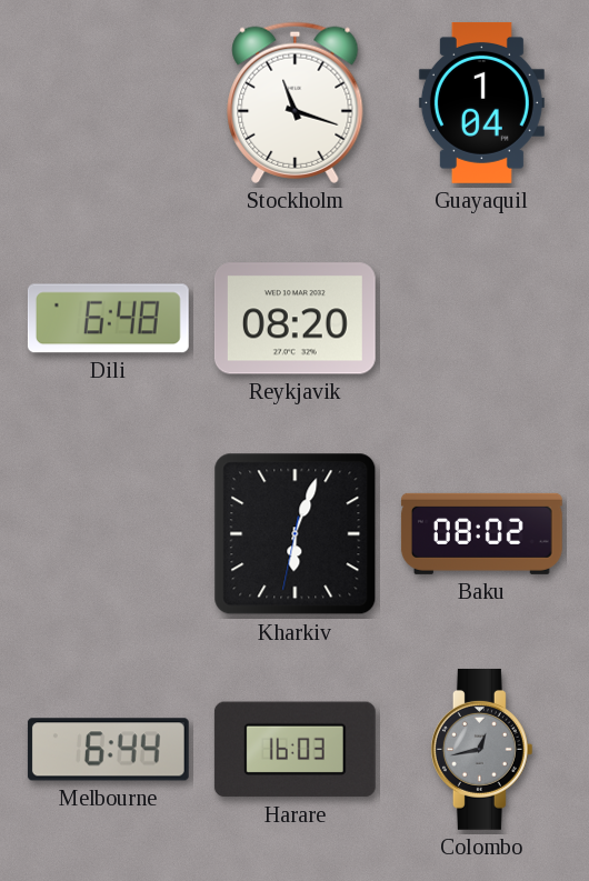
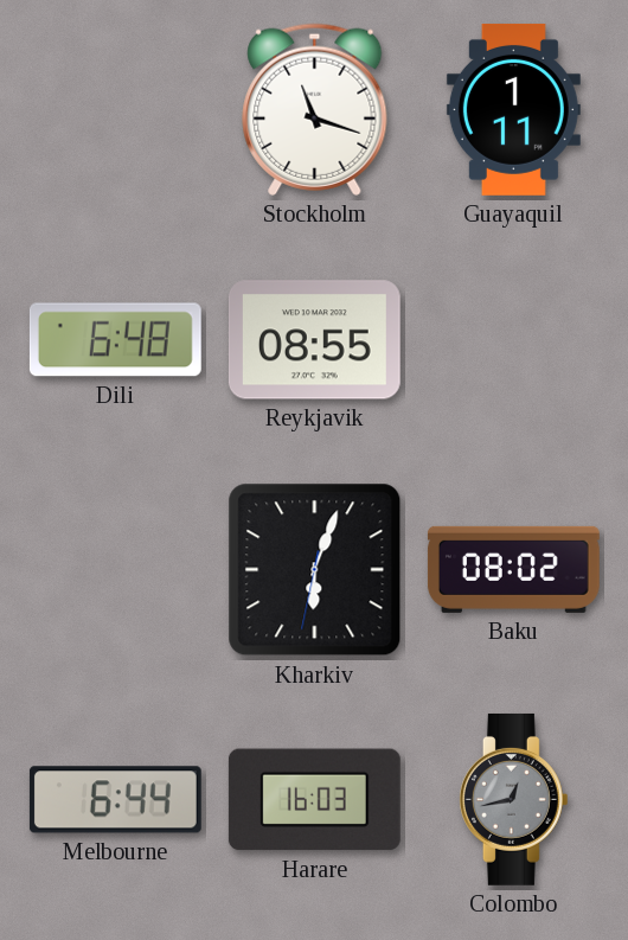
Guayaquil: 1:04 -> 1:11
Reykjavik: 08:20 -> 08:55
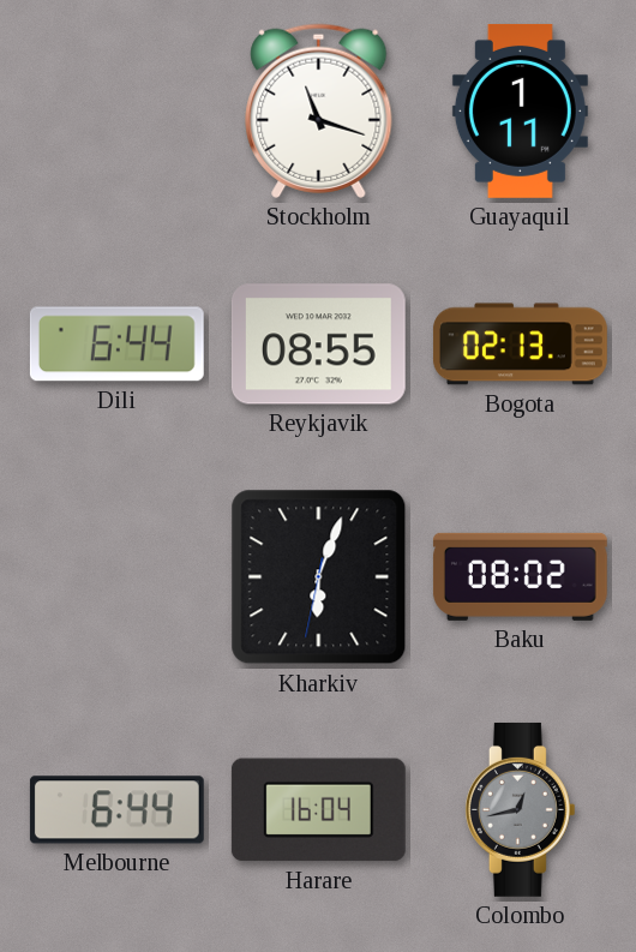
Dili: 6:48 -> 6:44
Bogota: none -> 02:13
Harare: 16:03 -> 16:04
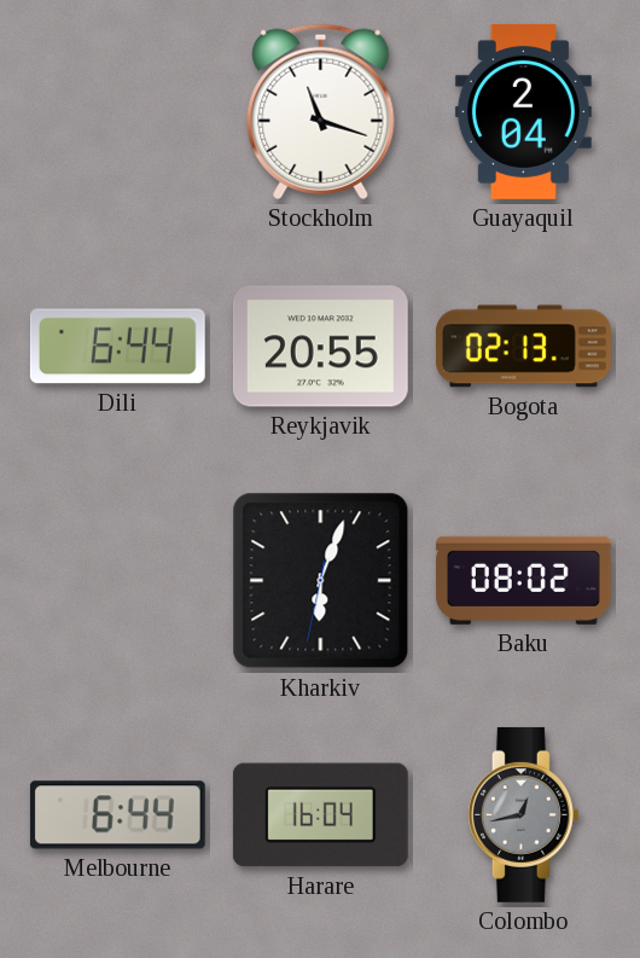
Guayaquil: 1:11 -> 2:04
Reykjavik: 08:55 -> 20:55
